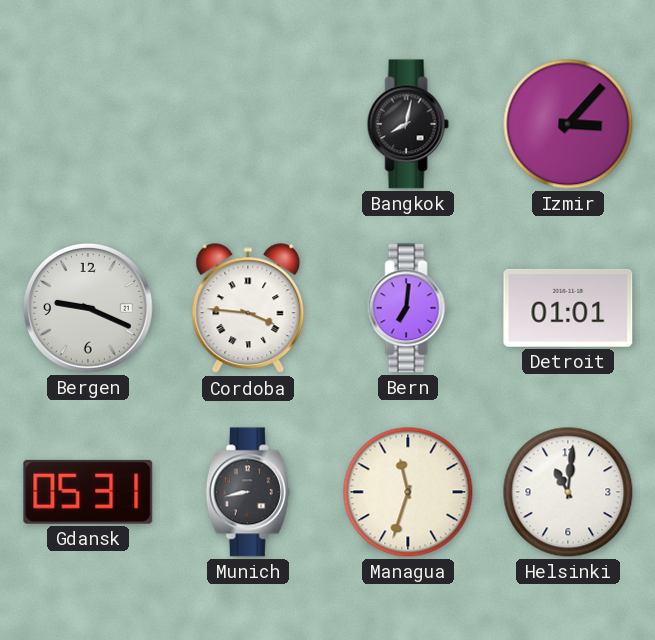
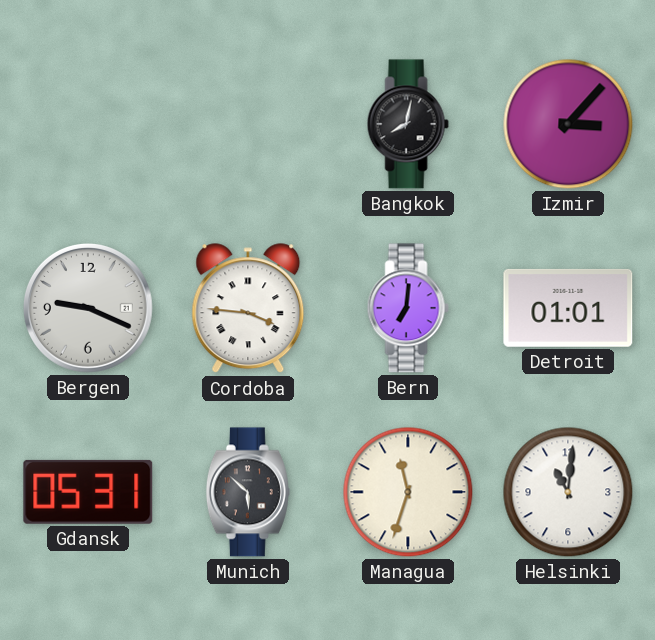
Munich: 8:43 -> 5:52
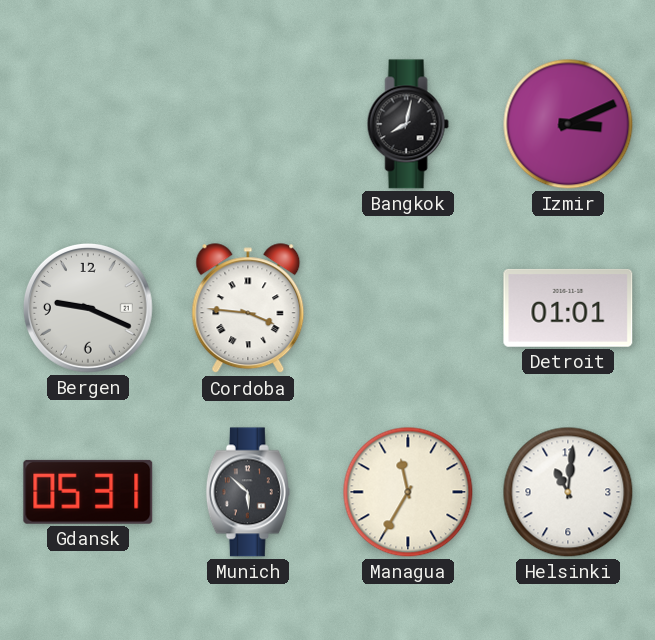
Izmir: 3:07 -> 3:11
Bern: 7:01 -> none
Managua: 11:33 -> 11:35
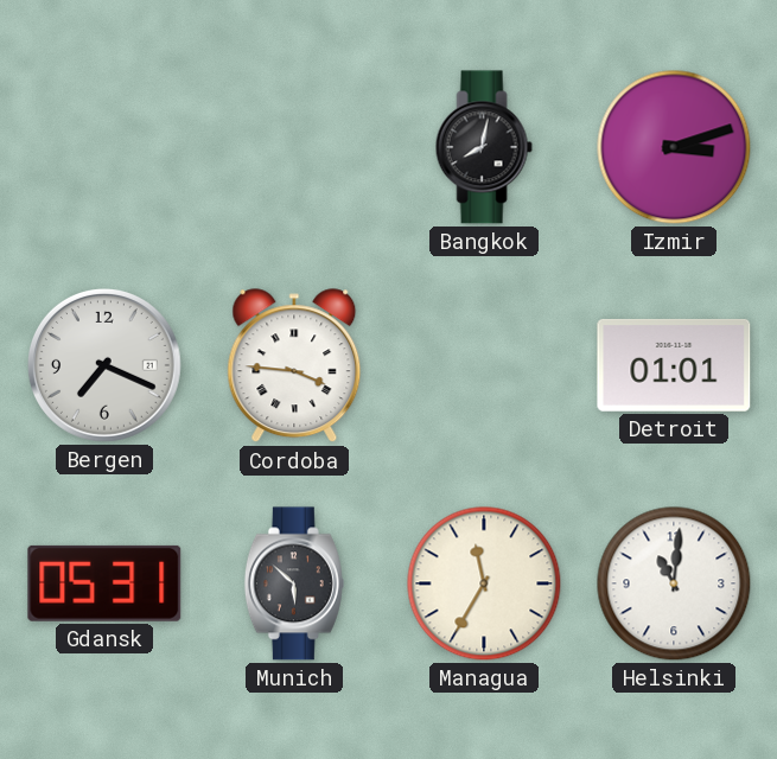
Izmir: 3:11 -> 3:12
Bergen: 9:19 -> 7:19
